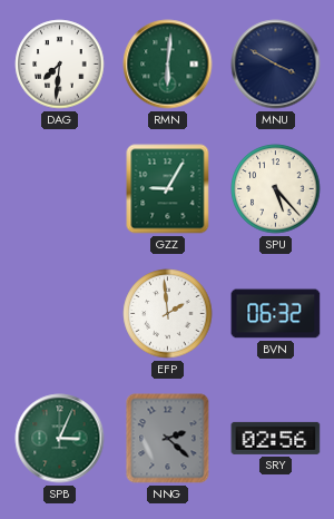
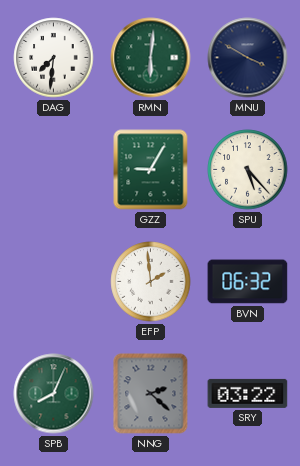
SPB: 3:04 -> 8:04
SRY: 02:56 -> 03:22
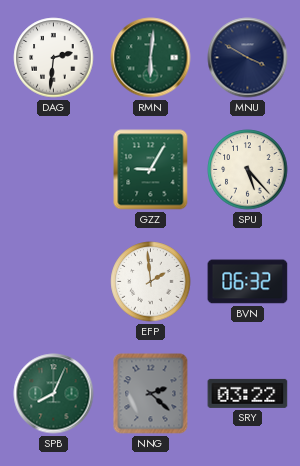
DAG: 7:31 -> 2:31
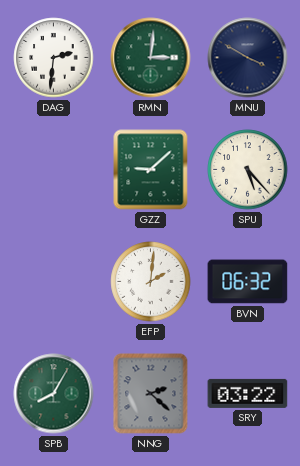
RMN: 6:01 -> 3:01
GZZ: 9:05 -> 9:08
EFP: 1:59 -> 2:01
SPB: 8:04 -> 8:05
